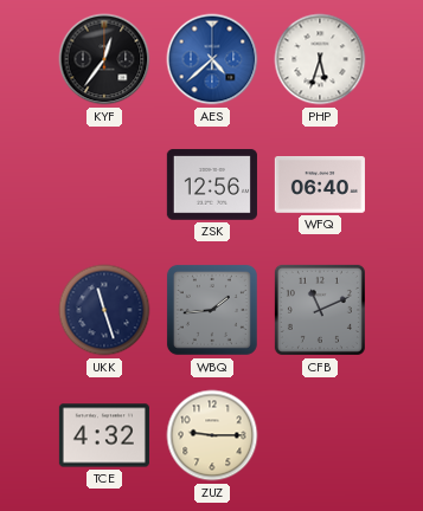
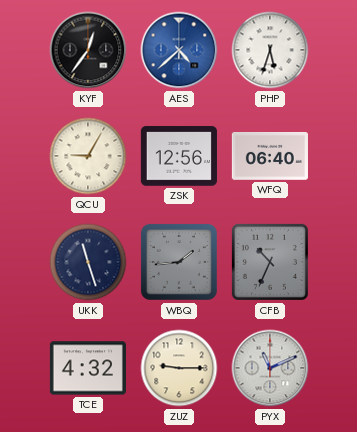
QCU: none -> 9:05
CFB: 11:11 -> 10:34
PYX: none -> 11:11
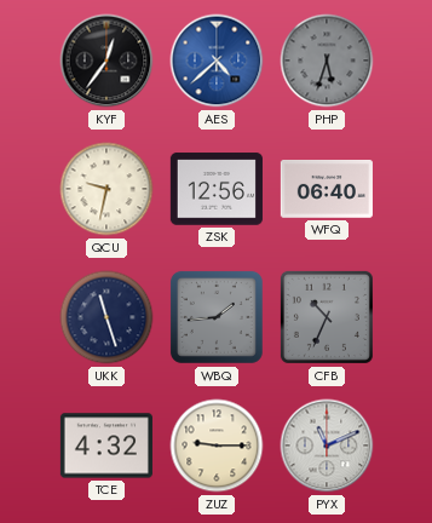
PHP dial: white -> grey
QCU: 9:05 -> 9:32
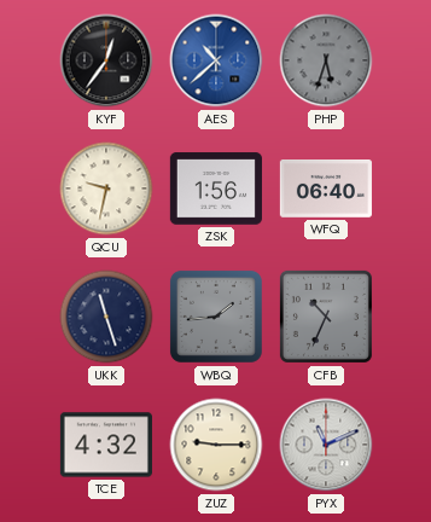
AES: 4:38 -> 10:38
ZSK: 12:56 -> 1:56
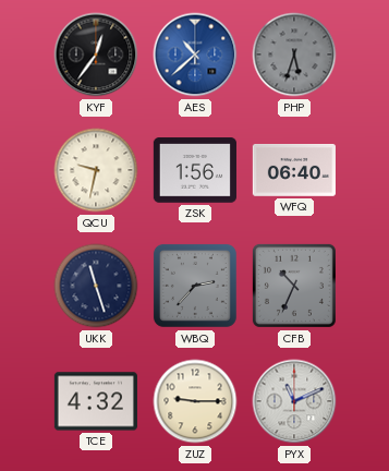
WBQ: 1:44 -> 2:37
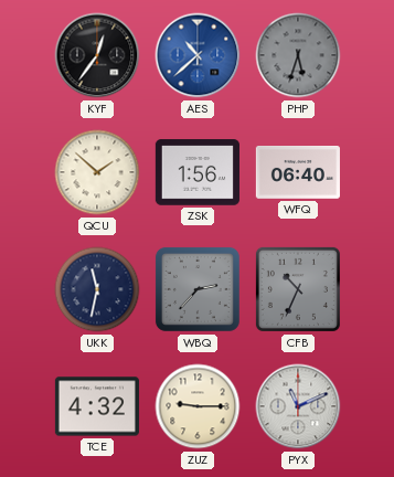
QCU: 9:32 -> 1:52
UKK: 11:27 -> 11:32
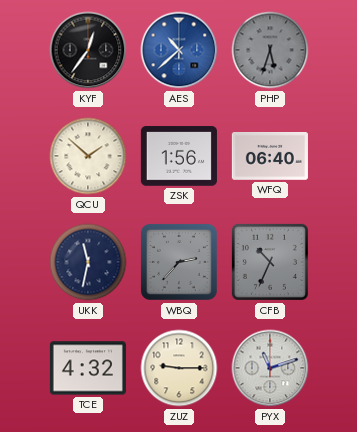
PYX: 11:11 -> 11:12
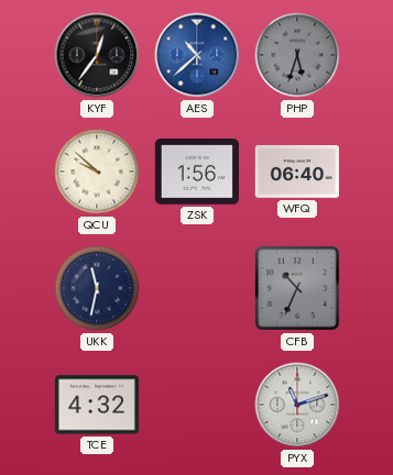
QCU: 1:52 -> 9:52
WBQ: 2:37 -> none
ZUZ: 9:15 -> none
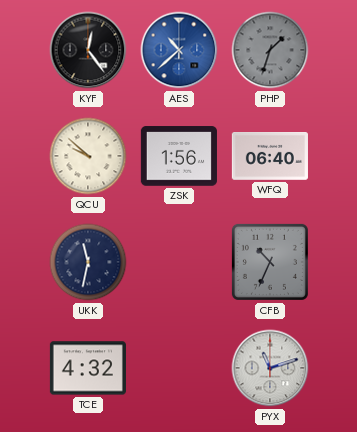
KYF: 12:36 -> 12:24
PHP: 5:33 -> 1:33
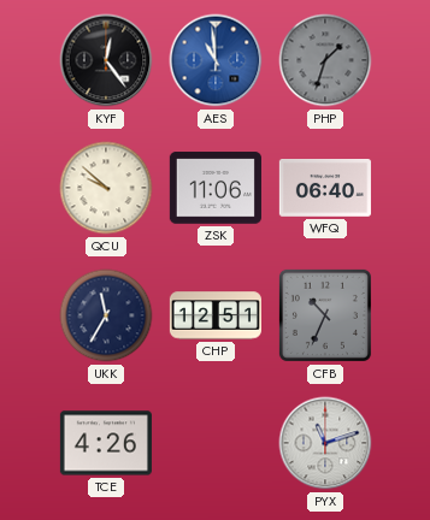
AES: 10:38 -> 10:59
ZSK: 1:56 -> 11:06
UKK: 11:32 -> 11:35
CHP: none -> 12:51
TCE: 4:32 -> 4:26
